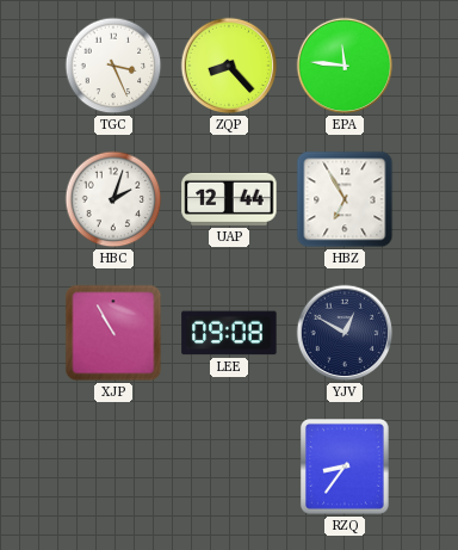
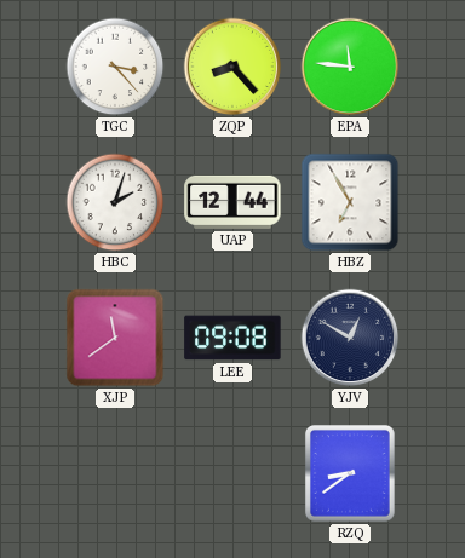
TGC: 3:26 -> 3:23
XJP: 10:55 -> 11:39
RZQ: 8:36 -> 8:39
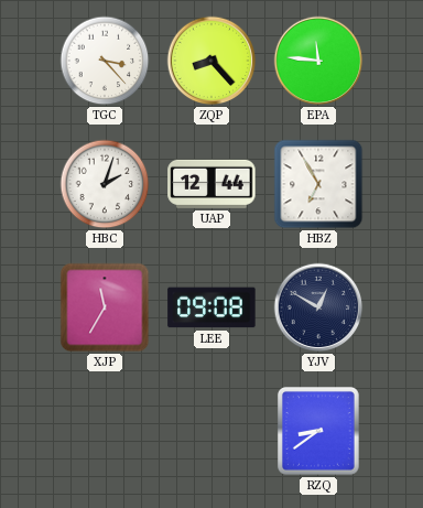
XJP: 11:39 -> 11:35
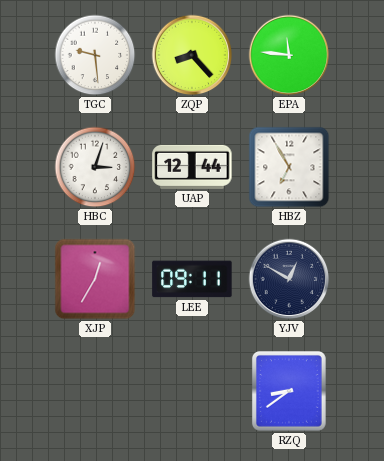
TGC: 3:23 -> 9:29
HBC: 2:03 -> 3:03
XJP: 11:35 -> 12:35
LEE: 09:08 -> 09:11
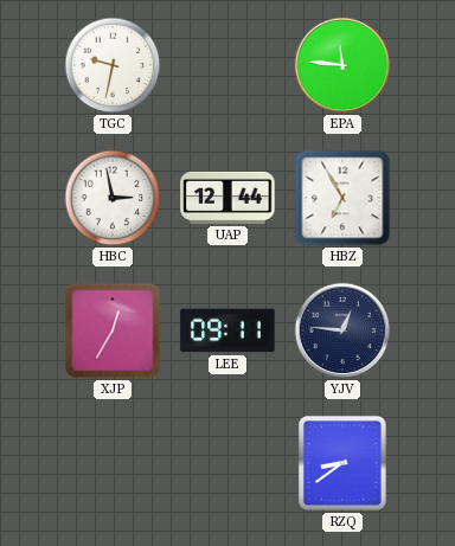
TGC: 9:29 -> 9:32
ZQP: 8:23 -> none
HBC: 3:03 -> 2:58
YJV: 12:50 -> 12:46
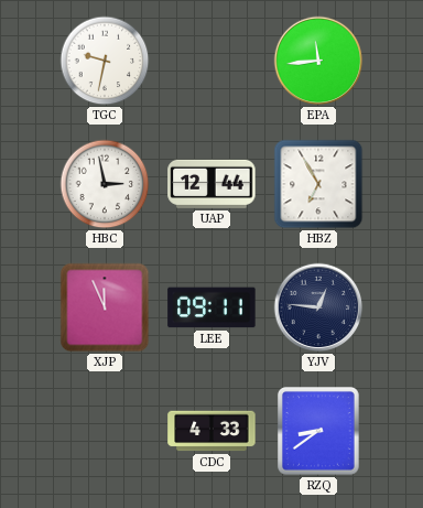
EPA: 11:46 -> 11:44
XJP: 12:35 -> 11:56
CDC: none -> 4:33
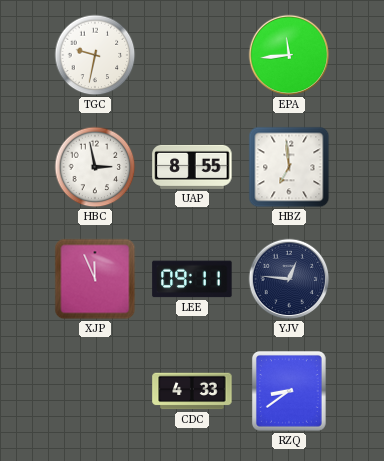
UAP: 12:44 -> 8:55
HBZ: 6:55 -> 6:59
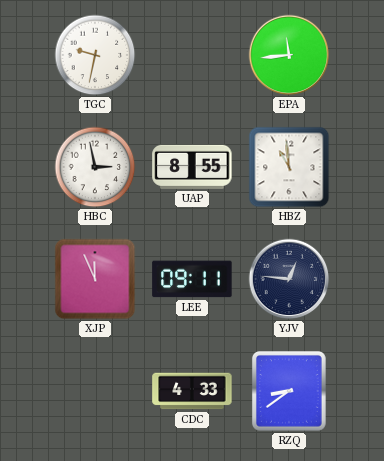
HBZ: 6:59 -> 10:59
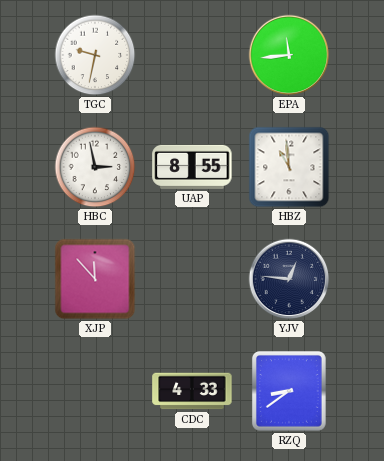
XJP: 11:56 -> 11:53
LEE: 09:11 -> none
